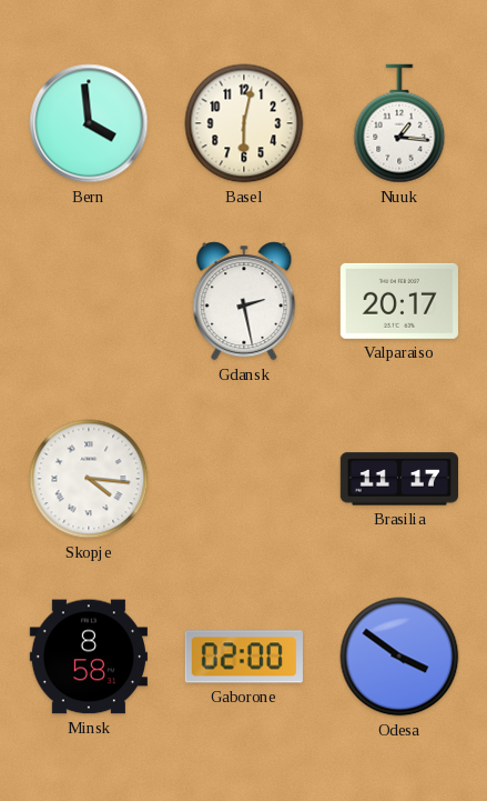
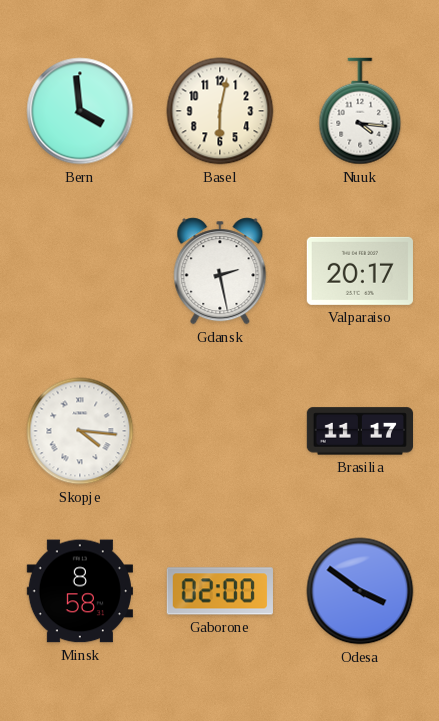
Nuuk: 1:16 -> 4:16
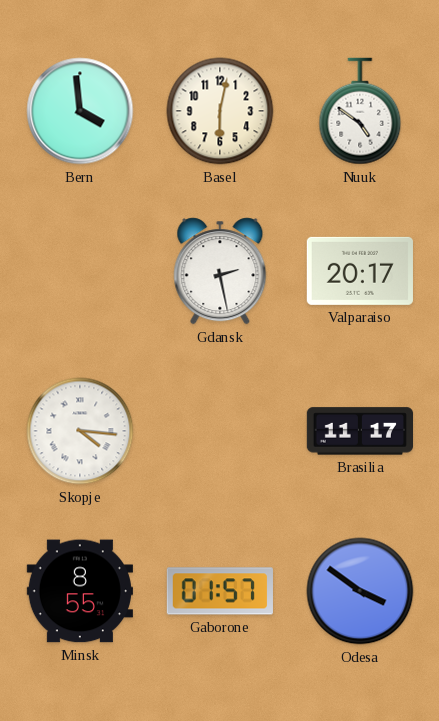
Nuuk: 4:16 -> 4:51
Minsk: 8:58 -> 8:55
Gaborone: 02:00 -> 01:57
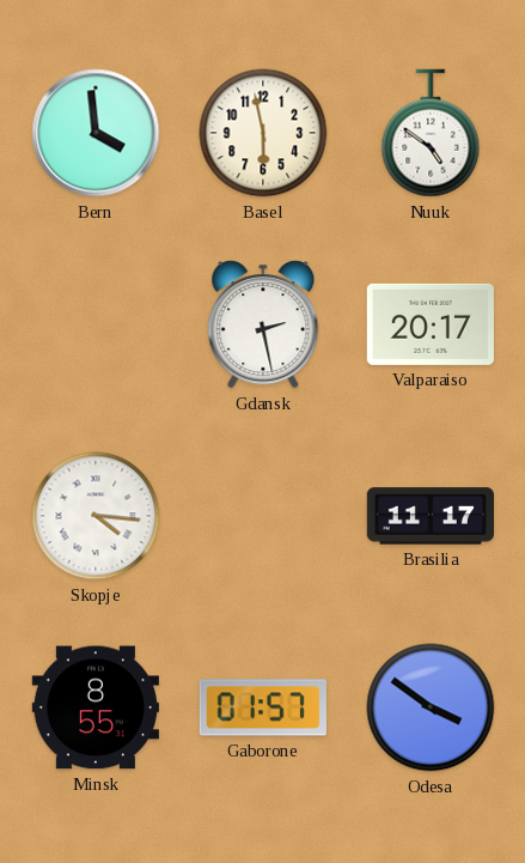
Basel: 6:02 -> 5:58
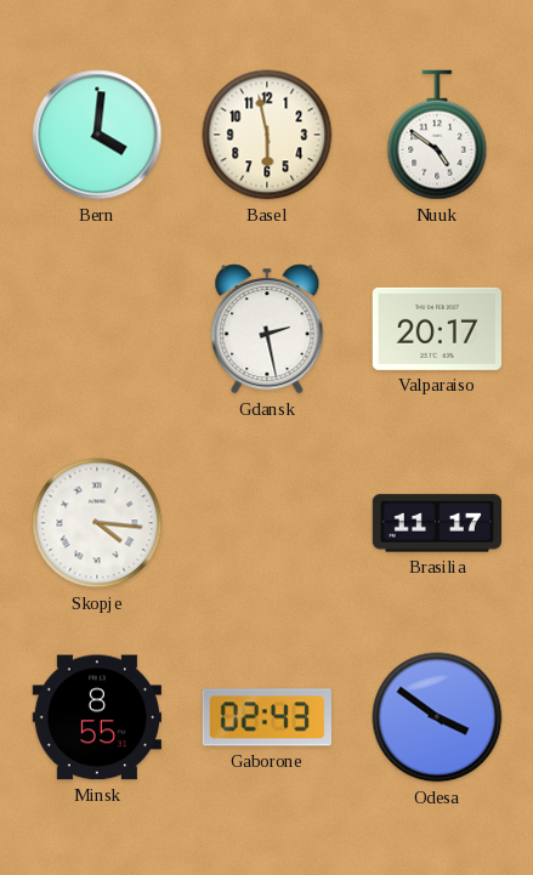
Bern: 3:59 -> 4:01
Gaborone: 01:57 -> 02:43
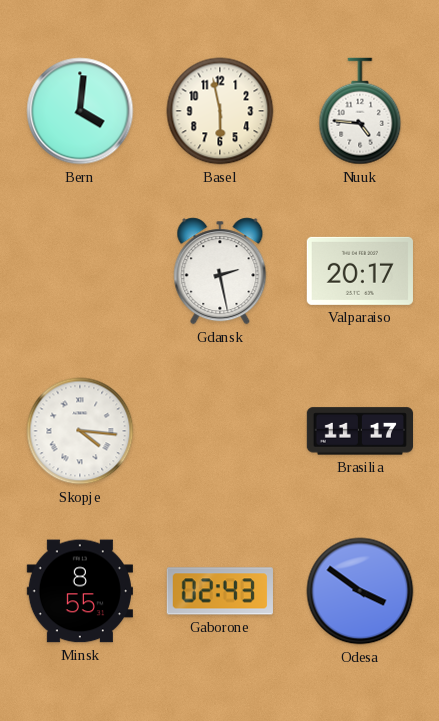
Nuuk: 4:51 -> 4:46
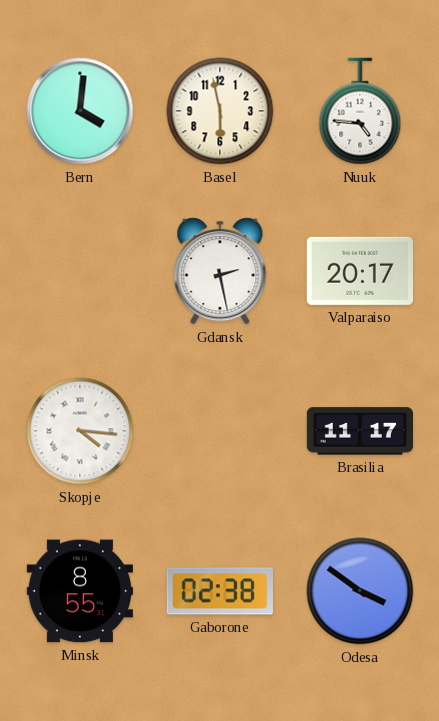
Gaborone: 02:43 -> 02:38
